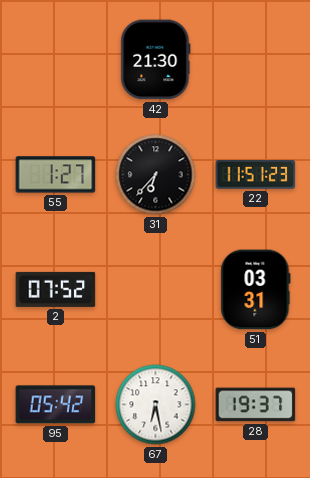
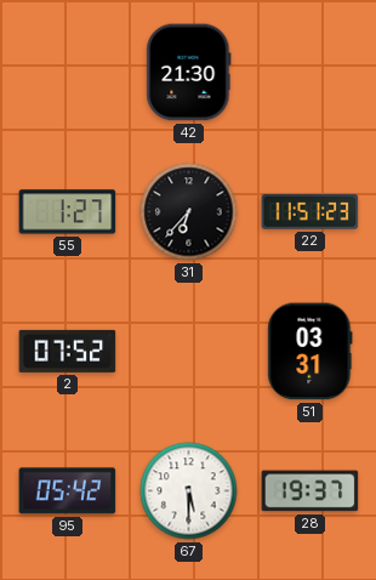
67: 6:28 -> 5:30
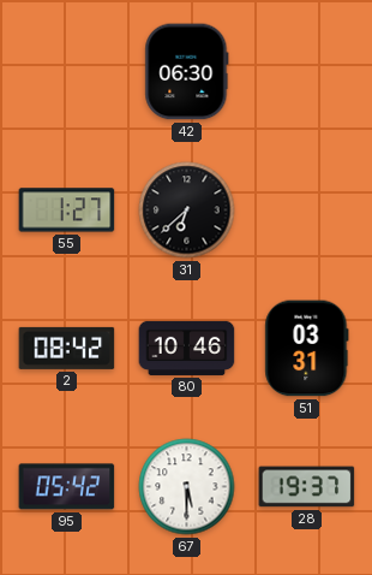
42: 21:30 -> 06:30
31: 6:37 -> 6:38
22: 11:51 -> none
2: 07:52 -> 08:42
80: none -> 10:46
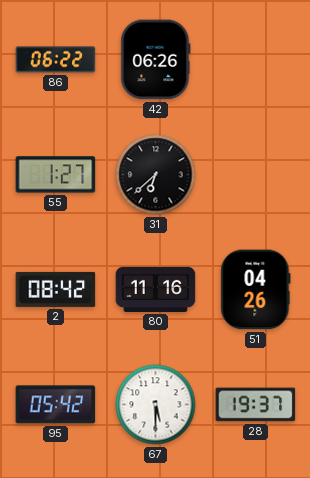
86: none -> 06:22
42: 06:30 -> 06:26
80: 10:46 -> 11:16
51: 03:31 -> 04:26
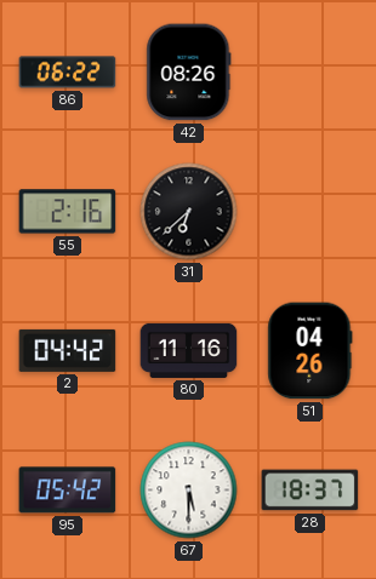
42: 06:26 -> 08:26
55: 1:27 -> 2:16
2: 08:42 -> 04:42
28: 19:37 -> 18:37
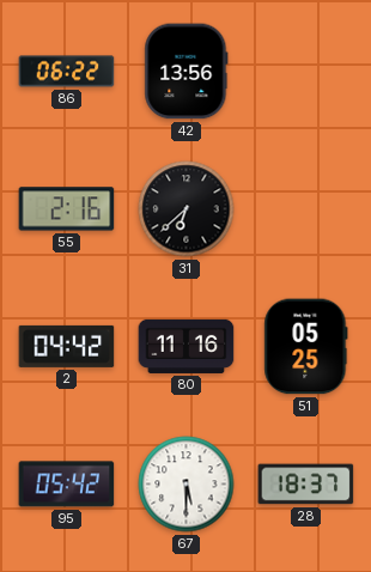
42: 08:26 -> 13:56
51: 04:26 -> 05:25
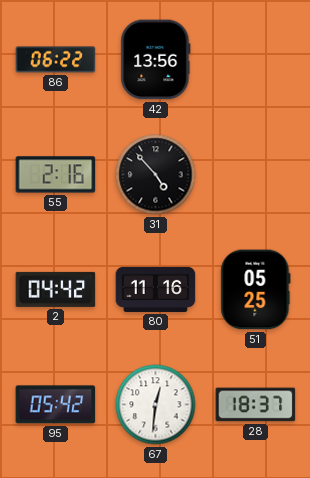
31: 6:38 -> 4:53
67: 5:30 -> 12:31
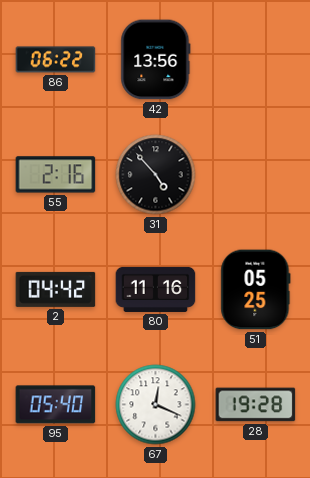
95: 05:42 -> 05:40
67: 12:31 -> 12:19
28: 18:37 -> 19:28
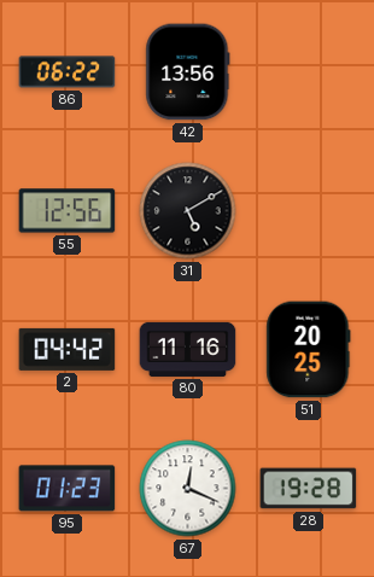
55: 2:16 -> 12:56
31: 4:53 -> 5:10
51: 05:25 -> 20:25
95: 05:40 -> 01:23
